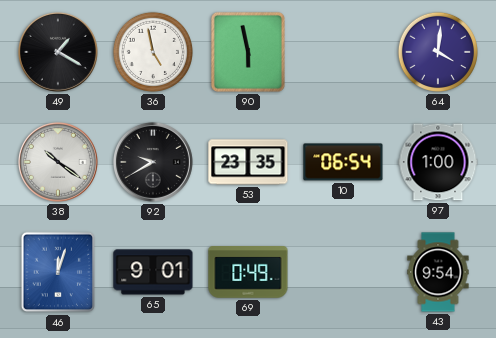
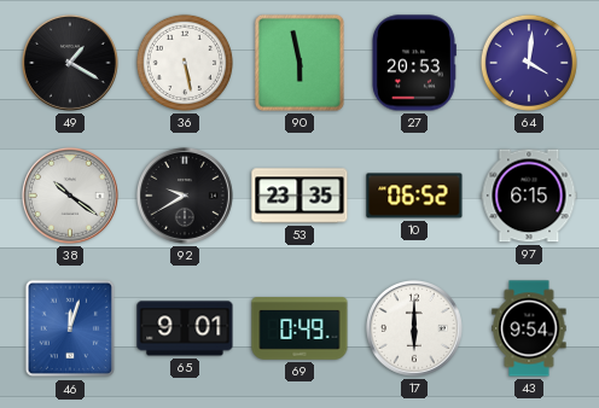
36: 4:58 -> 5:28
27: none -> 20:53
10: 06:54 -> 06:52
97: 1:00 -> 6:15
17: none -> 6:00
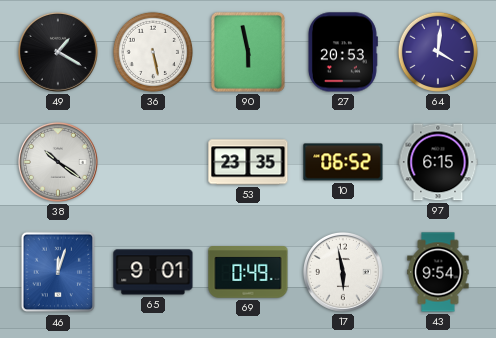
92: 9:40 -> none
17: 6:00 -> 5:58
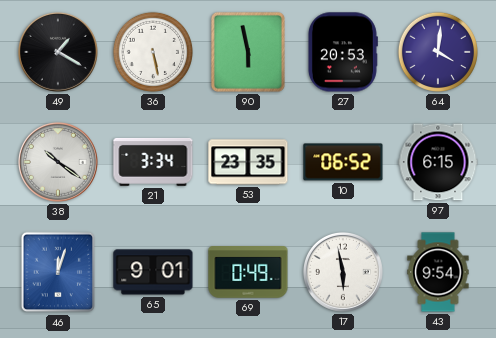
21: none -> 3:34
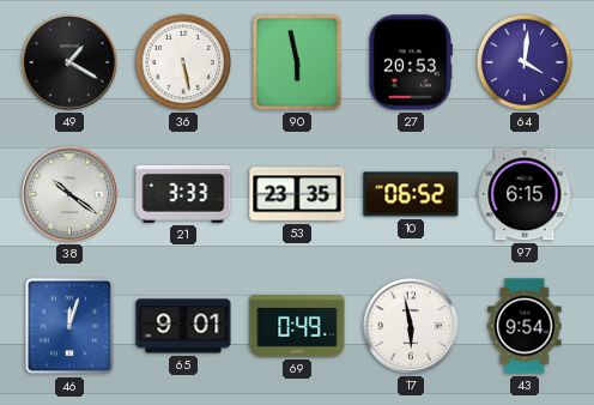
21: 3:34 -> 3:33
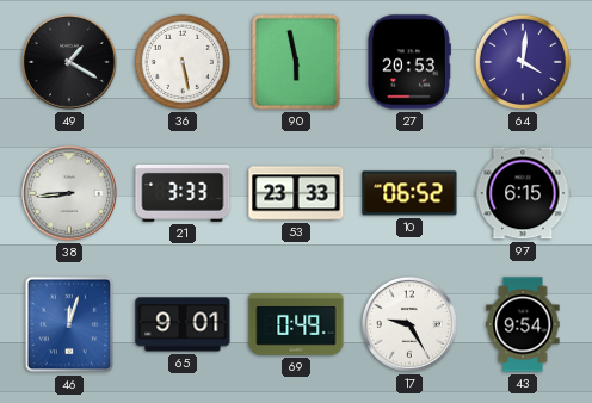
38: 10:21 -> 8:44
53: 23:35 -> 23:33
17: 5:58 -> 9:25
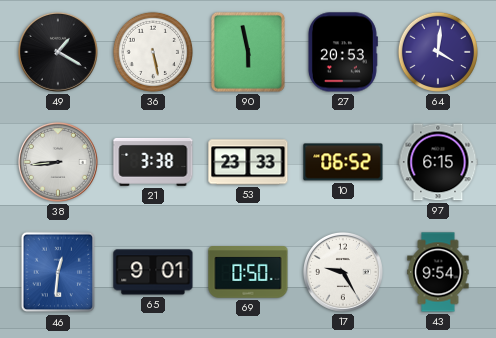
21: 3:33 -> 3:38
46: 12:03 -> 12:31
69: 0:49 -> 0:50
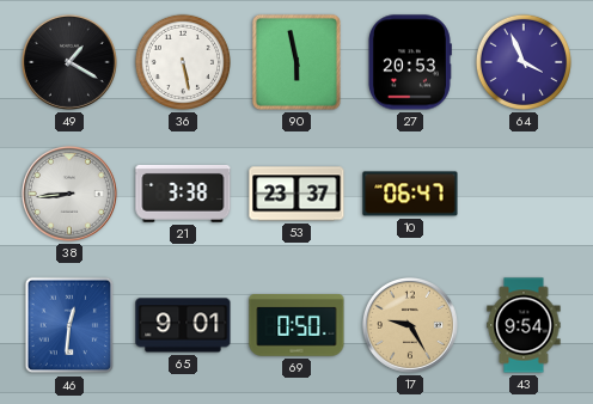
64: 4:01 -> 3:56
53: 23:33 -> 23:37
10: 06:52 -> 06:47
97: 6:15 -> none
17 dial: white -> champagne
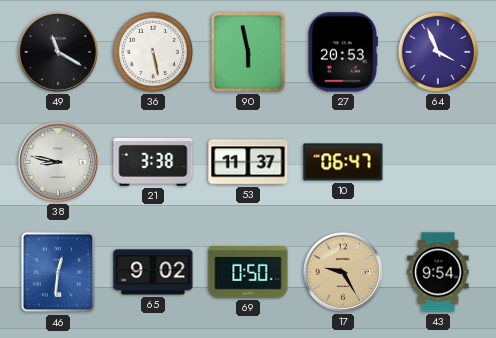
49: 1:20 -> 11:20
38: 8:44 -> 8:47
53: 23:37 -> 11:37
65: 9:01 -> 9:02
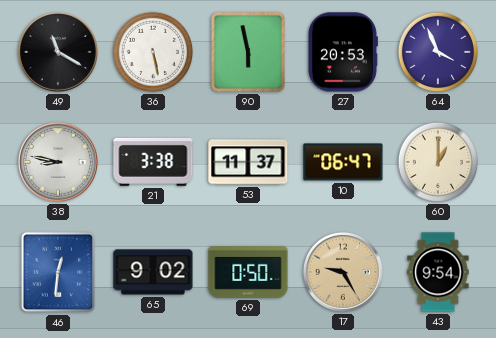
60: none -> 1:00
